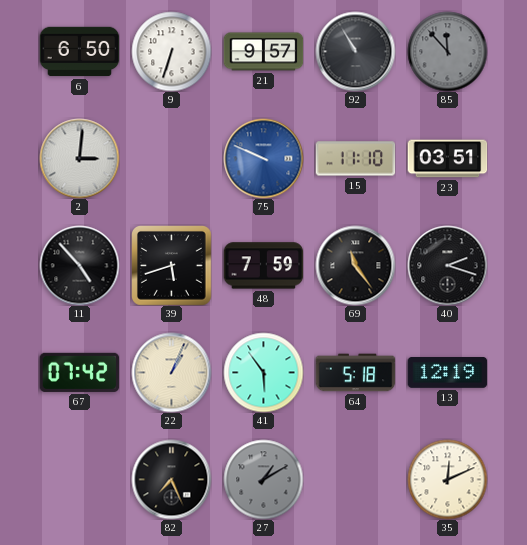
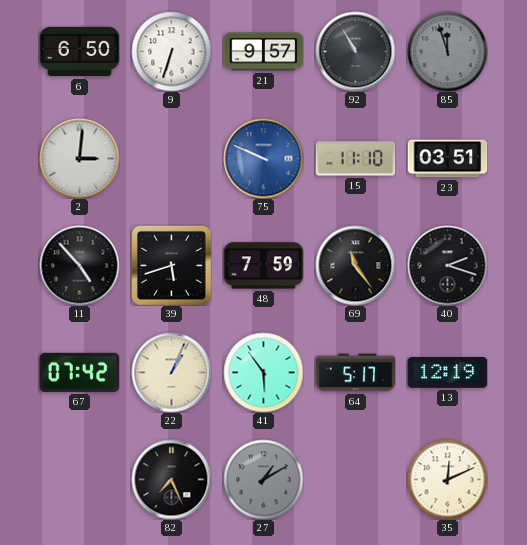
85: 11:53 -> 11:57
64: 5:18 -> 5:17
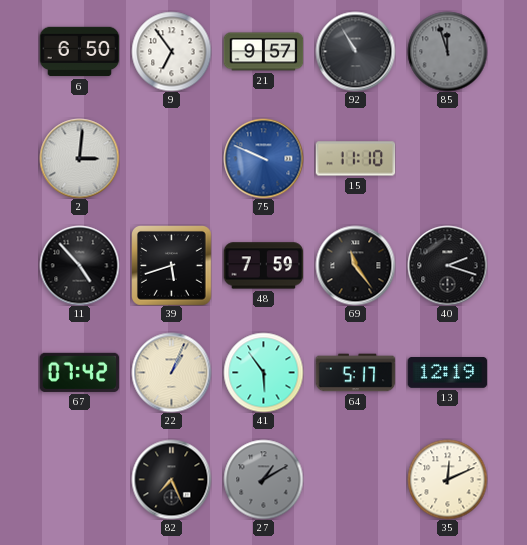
9: 6:33 -> 6:54
23: 03:51 -> none
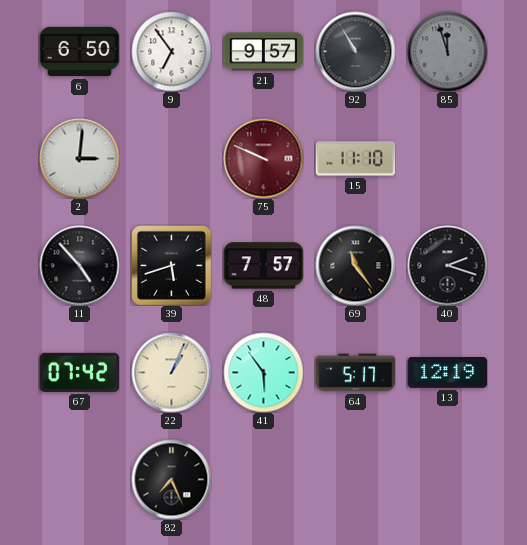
75 dial: blue -> burgundy
48: 7:59 -> 7:57
27: 1:10 -> none
35: 12:11 -> none
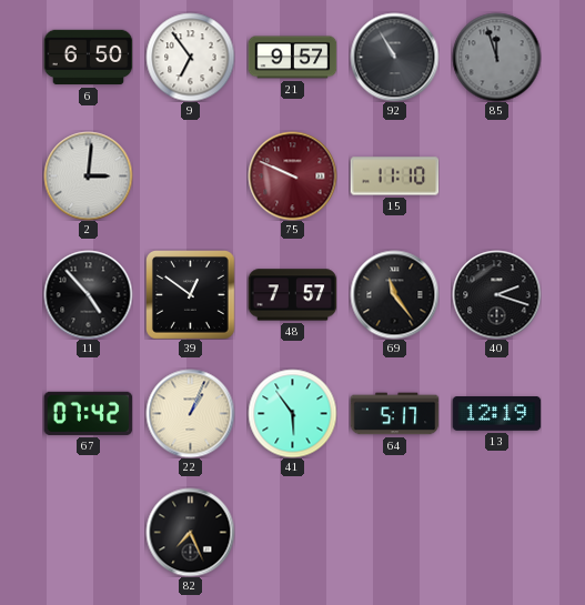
39: 5:42 -> 12:51
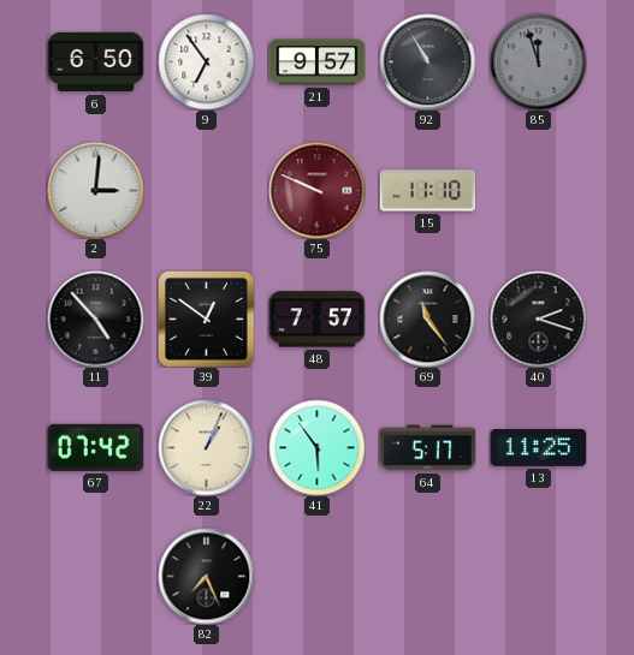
13: 12:19 -> 11:25
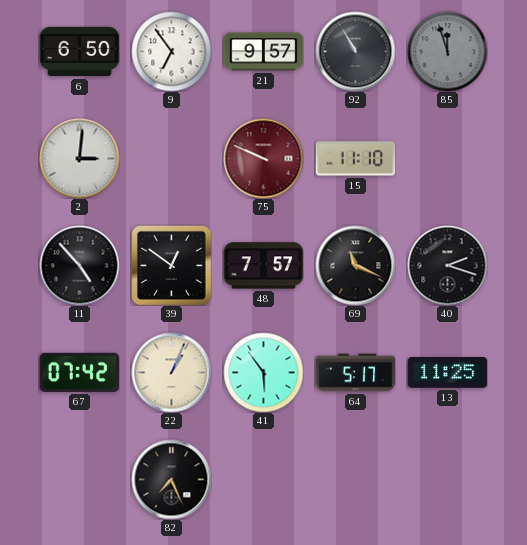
69: 11:24 -> 11:19
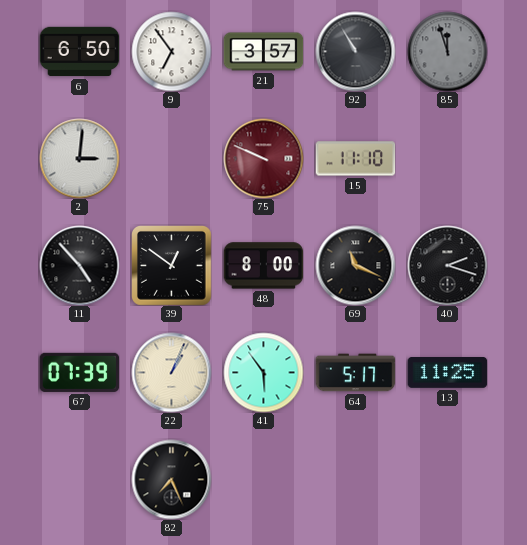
21: 9:57 -> 3:57
48: 7:57 -> 8:00
67: 07:42 -> 07:39
